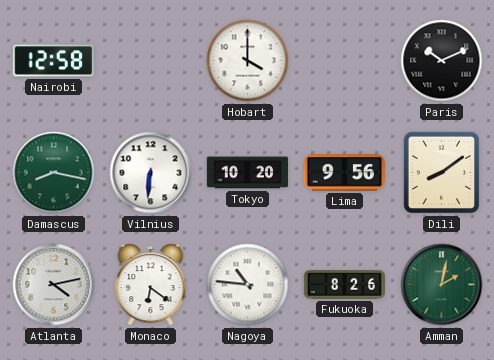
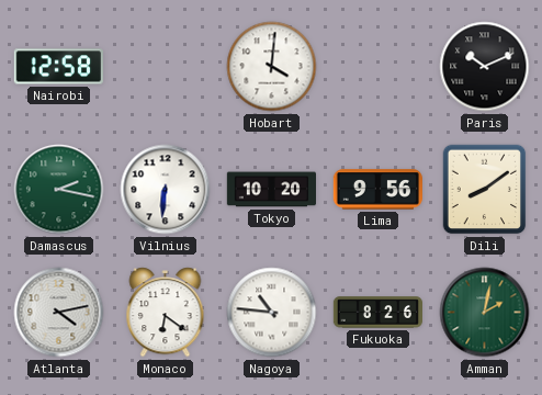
Hobart: 4:00 -> 4:01
Damascus: 8:17 -> 2:17
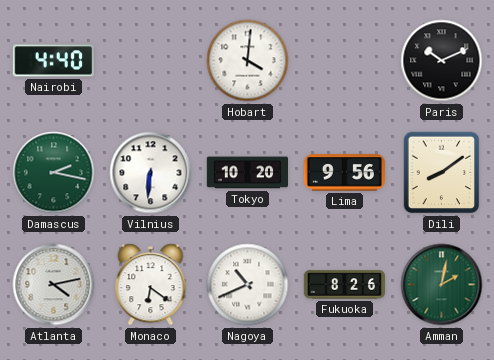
Nairobi: 12:58 -> 4:40
Nagoya: 10:46 -> 10:41
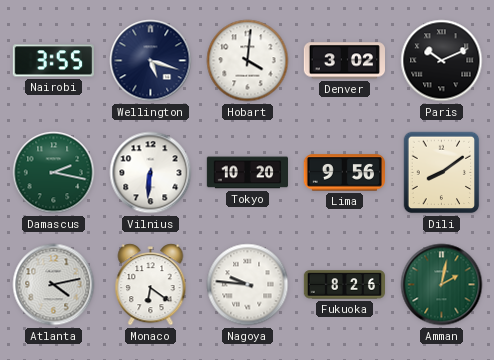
Nairobi: 4:40 -> 3:55
Wellington: none -> 5:18
Denver: none -> 3:02
Nagoya: 10:41 -> 9:46
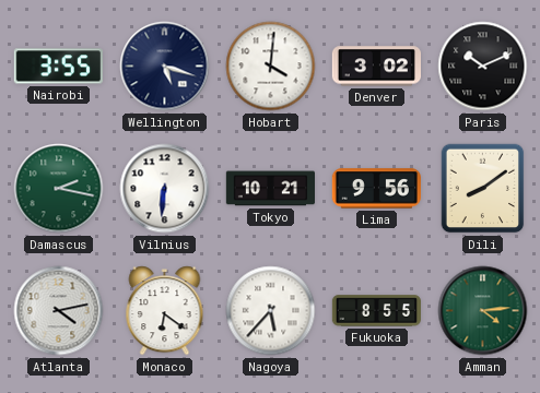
Tokyo: 10:20 -> 10:21
Nagoya: 9:46 -> 5:37
Fukuoka: 8:26 -> 8:55
Amman: 2:02 -> 4:14
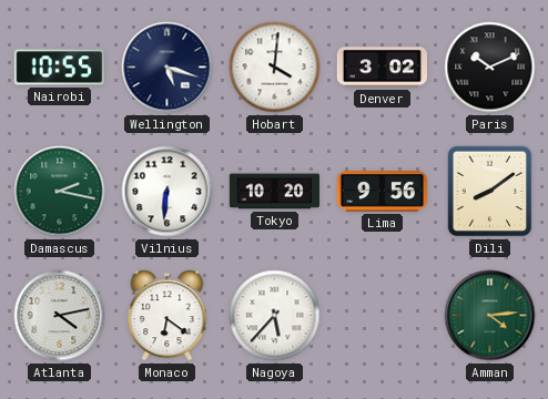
Nairobi: 3:55 -> 10:55
Tokyo: 10:21 -> 10:20
Fukuoka: 8:55 -> none
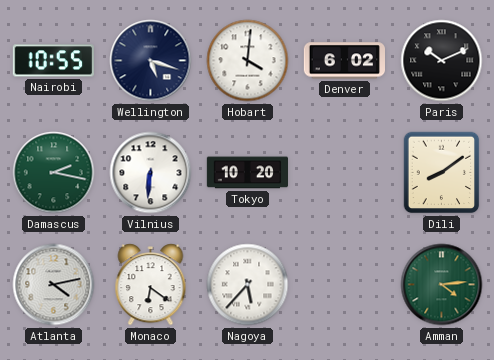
Denver: 3:02 -> 6:02
Lima: 9:56 -> none
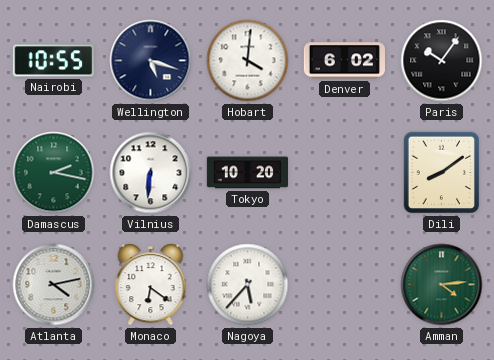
Paris: 10:11 -> 10:06
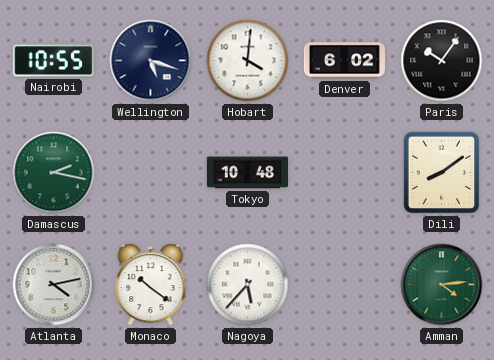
Vilnius: 6:31 -> none
Tokyo: 10:20 -> 10:48
Monaco: 6:21 -> 10:21
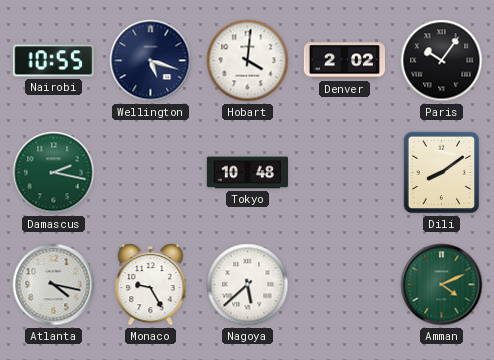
Denver: 6:02 -> 2:02
Atlanta: 4:13 -> 4:17
Monaco: 10:21 -> 9:25
Nagoya: 5:37 -> 5:38
Amman: 4:14 -> 4:11
